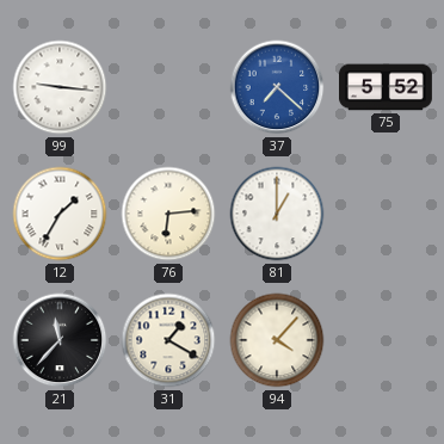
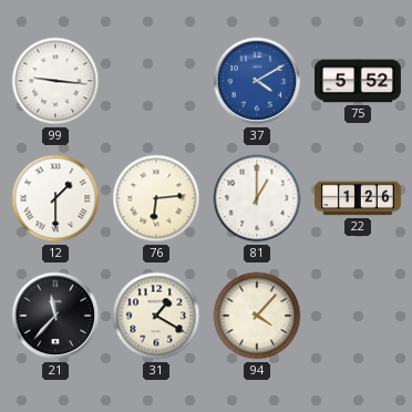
37: 7:22 -> 4:10
12: 1:35 -> 1:30
22: none -> 1:26
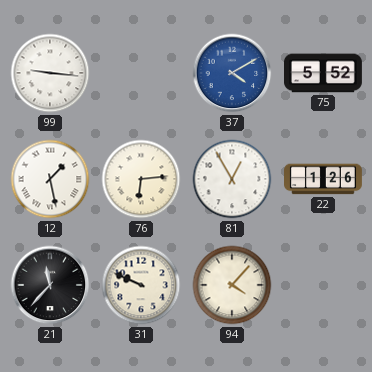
12: 1:30 -> 1:28
81: 1:00 -> 12:55
31: 1:20 -> 9:49
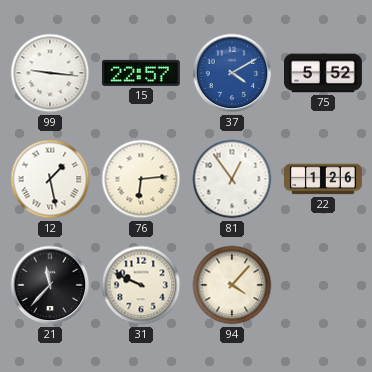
15: none -> 22:57
81: 12:55 -> 12:54
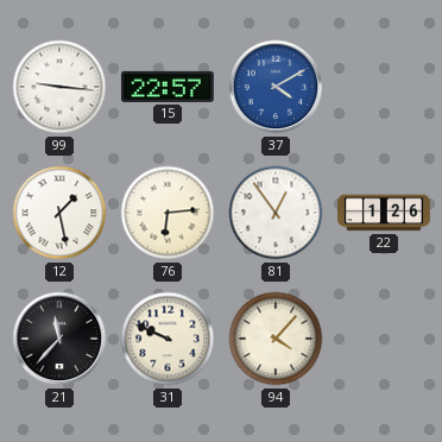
75: 5:52 -> none
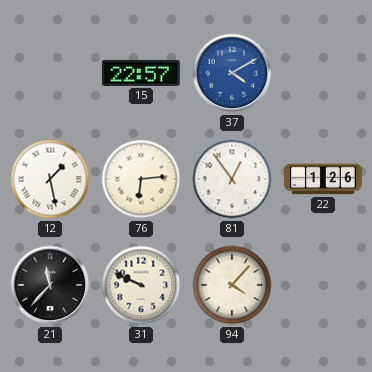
99: 9:16 -> none
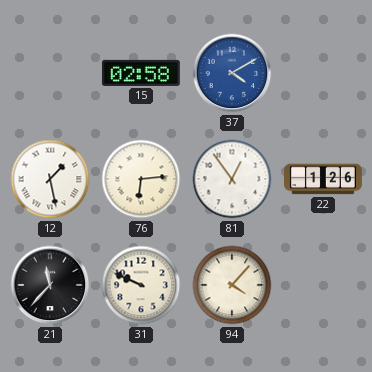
15: 22:57 -> 02:58
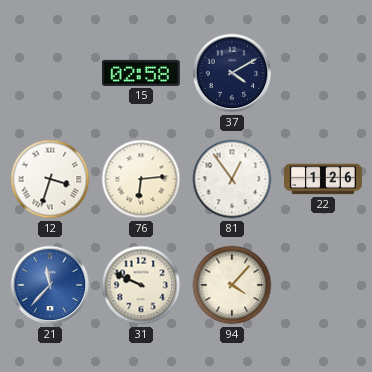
37 dial: blue -> navy
12: 1:28 -> 3:33
21 dial: black -> blue
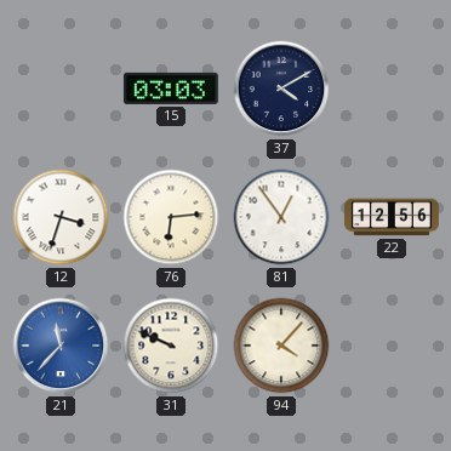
15: 02:58 -> 03:03
22: 1:26 -> 12:56
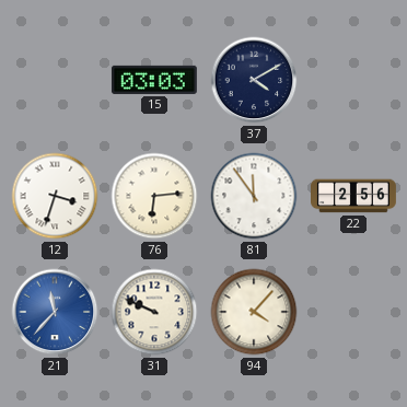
81: 12:54 -> 11:54
22: 12:56 -> 2:56
